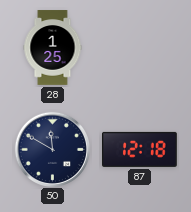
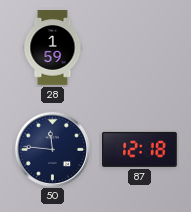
28: 1:25 -> 1:59
50: 11:50 -> 11:46
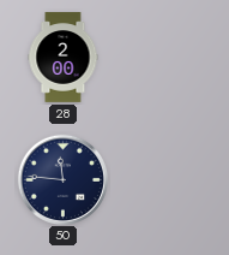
28: 1:59 -> 2:00
87: 12:18 -> none
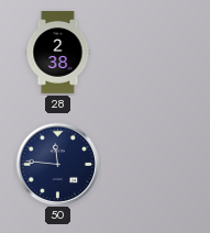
28: 2:00 -> 2:38
